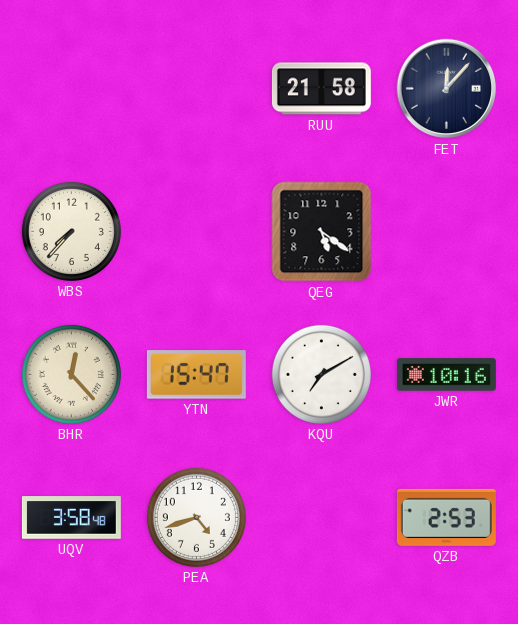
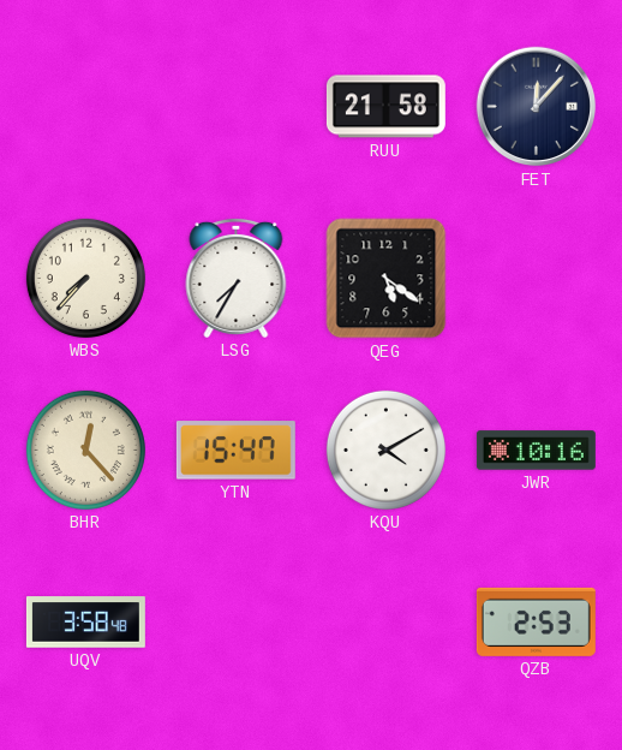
LSG: none -> 7:35
KQU: 7:10 -> 4:10
PEA: 4:42 -> none
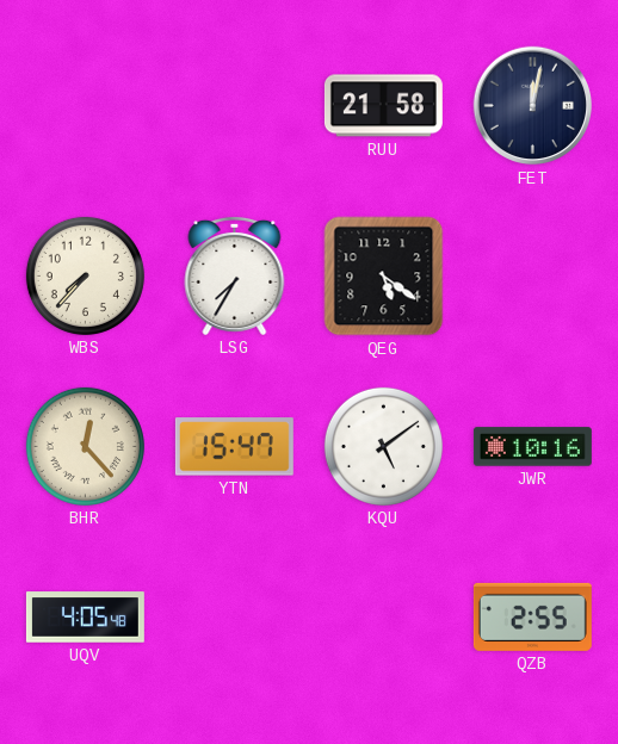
FET: 12:07 -> 12:02
KQU: 4:10 -> 5:09
UQV: 3:58 -> 4:05
QZB: 2:53 -> 2:55
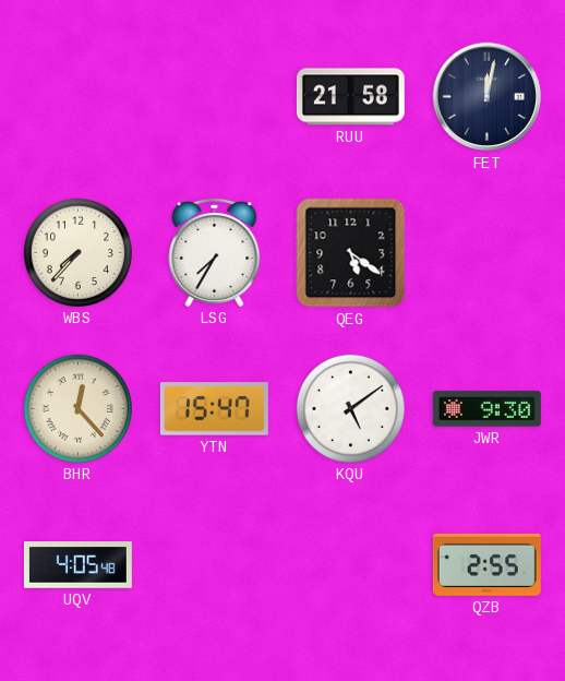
JWR: 10:16 -> 9:30
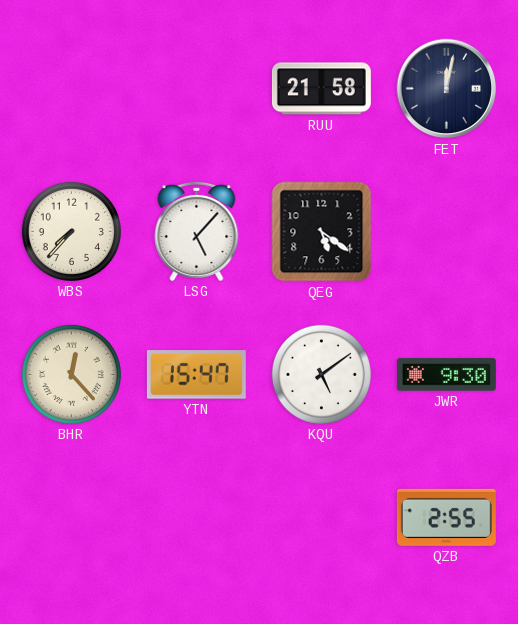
LSG: 7:35 -> 5:07
UQV: 4:05 -> none
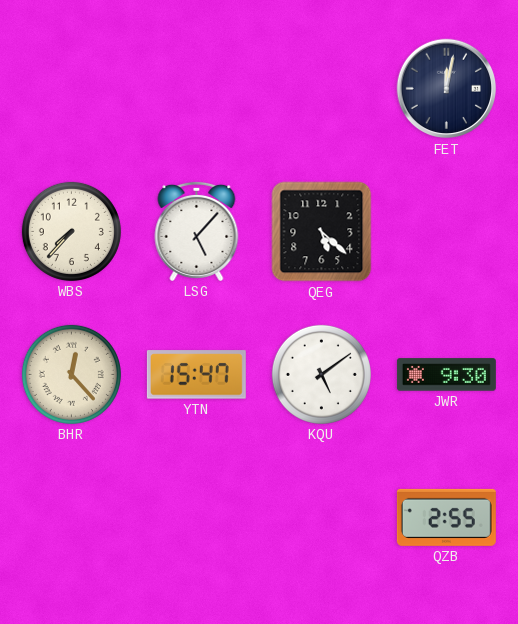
RUU: 21:58 -> none
QEG: 5:21 -> 5:22
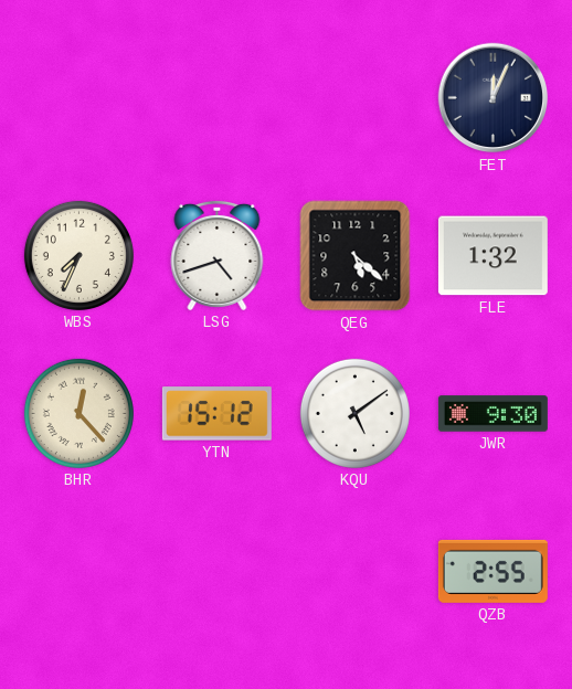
FET: 12:02 -> 12:04
WBS: 7:37 -> 7:34
LSG: 5:07 -> 4:42
FLE: none -> 1:32
YTN: 15:47 -> 15:12
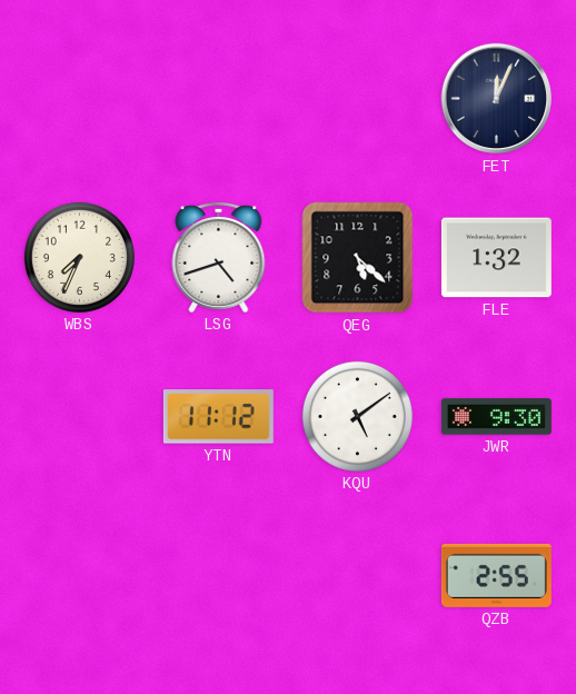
BHR: 12:23 -> none
YTN: 15:12 -> 11:12
